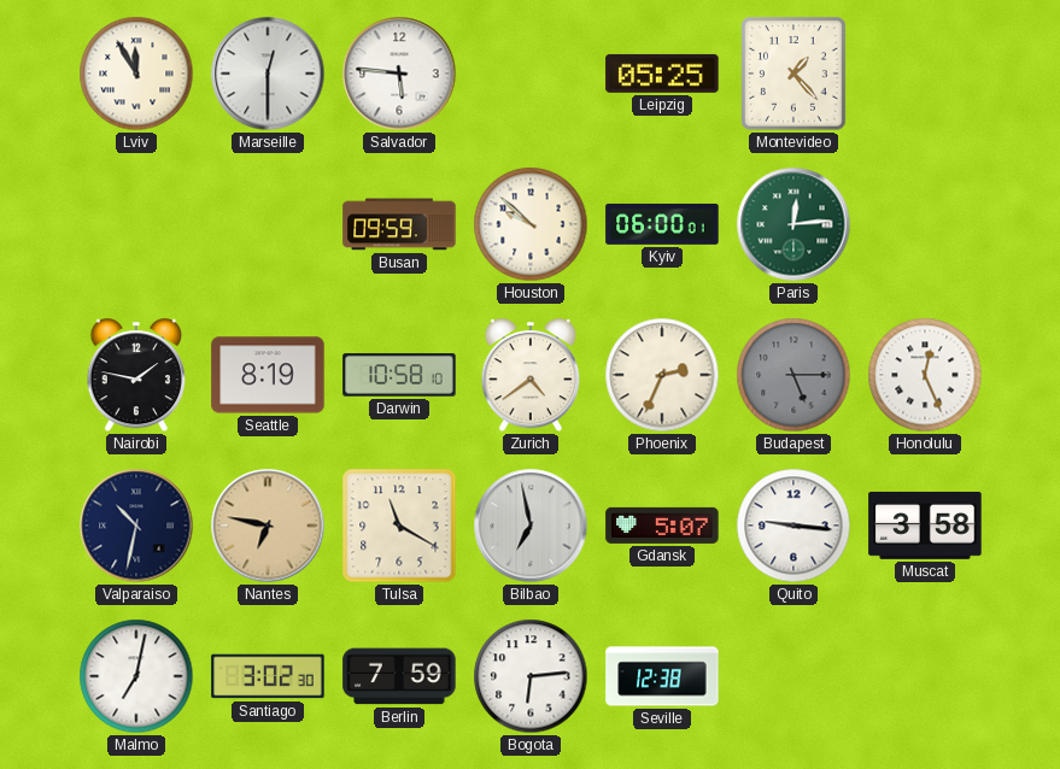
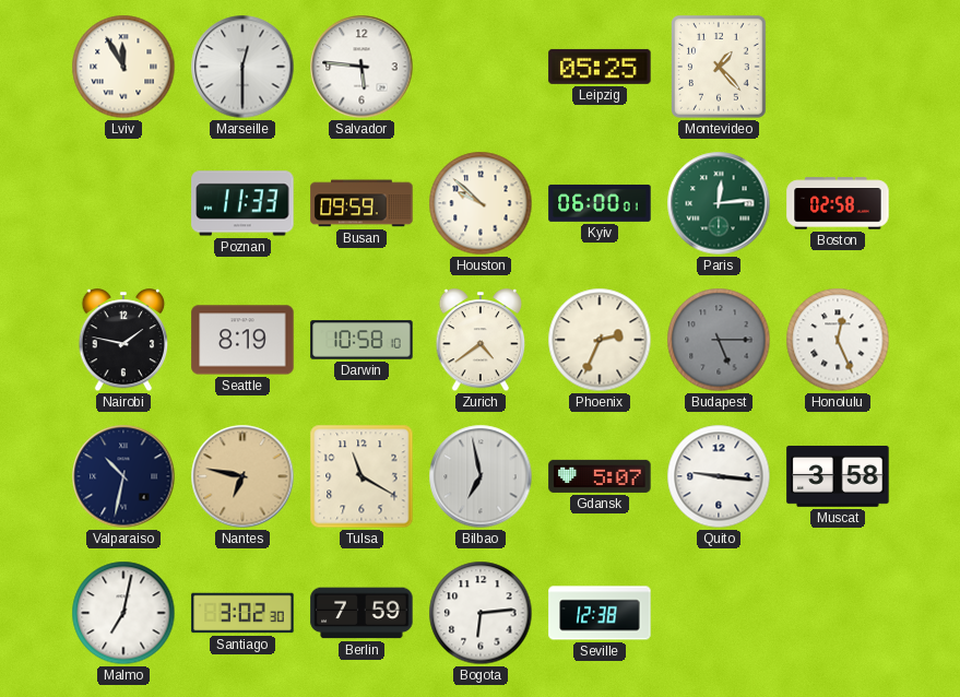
Poznan: none -> 11:33
Boston: none -> 02:58
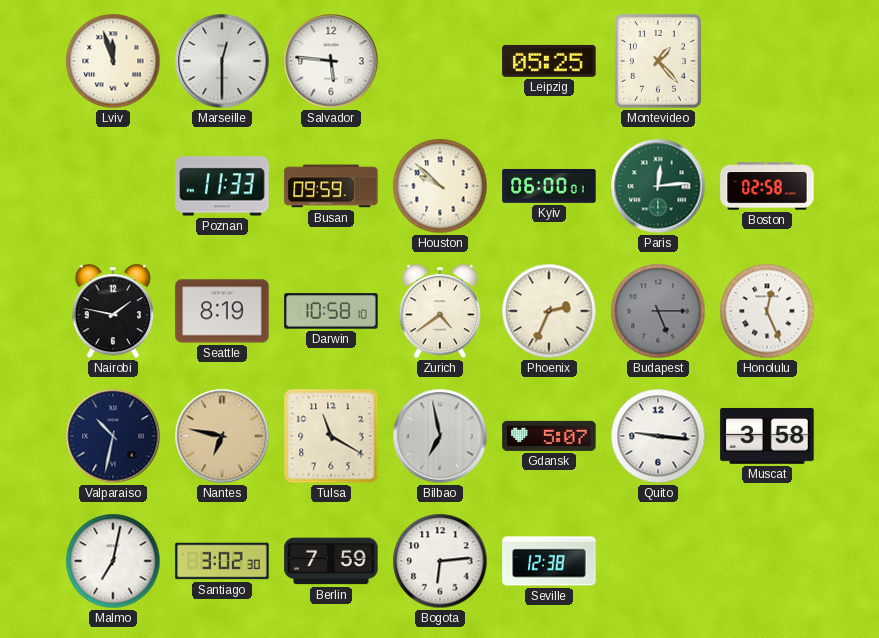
Lviv: 11:55 -> 11:57
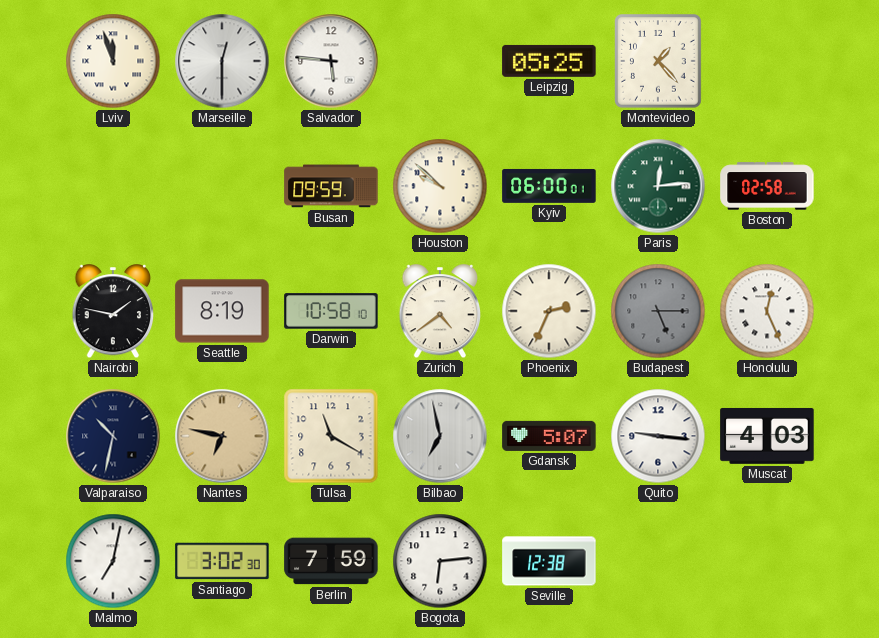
Poznan: 11:33 -> none
Muscat: 3:58 -> 4:03
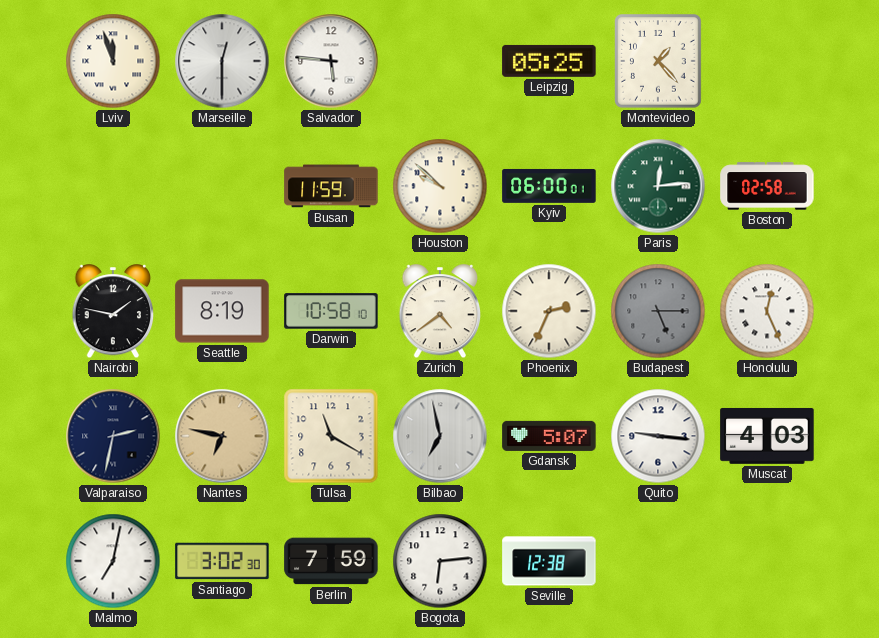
Busan: 09:59 -> 11:59
Valparaiso: 10:32 -> 2:32
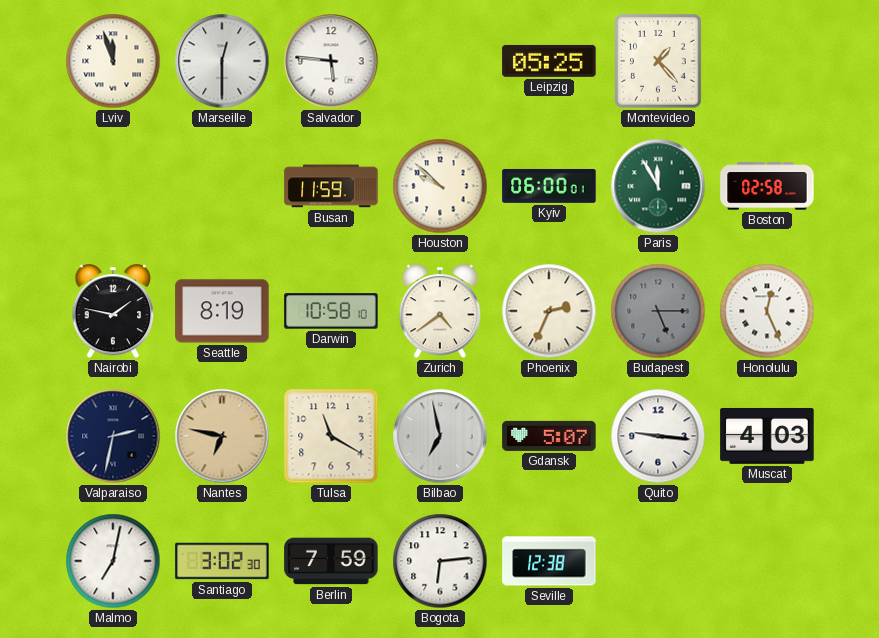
Paris: 12:14 -> 11:55
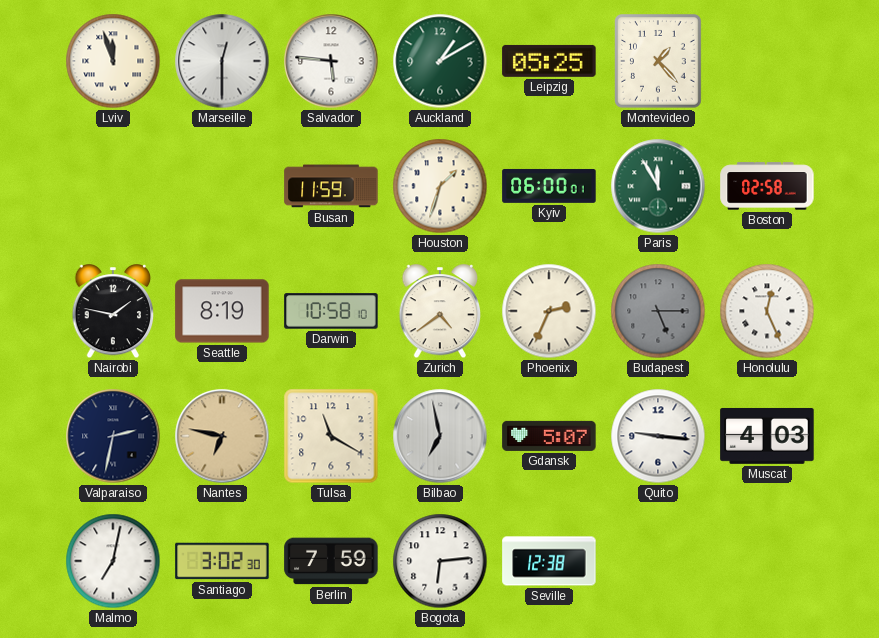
Auckland: none -> 1:10
Houston: 9:52 -> 1:33
